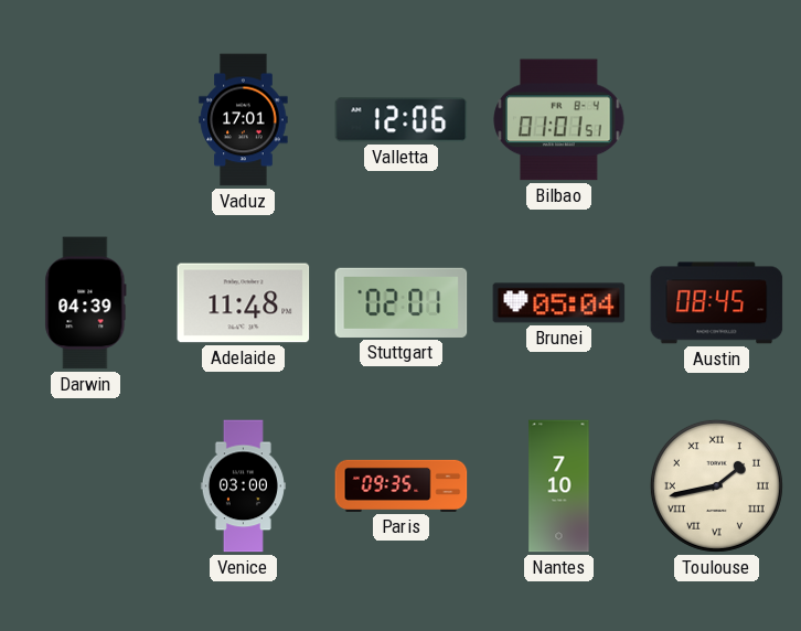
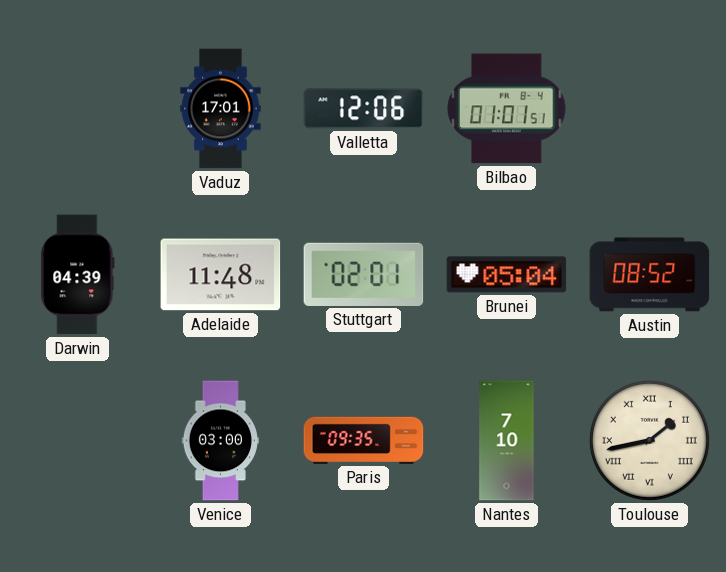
Austin: 08:45 -> 08:52
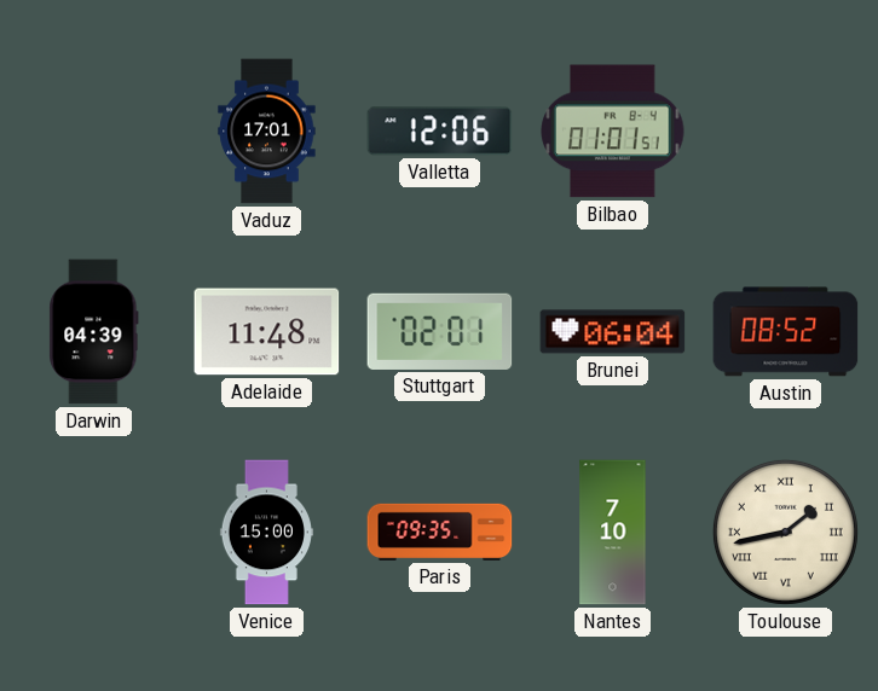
Brunei: 05:04 -> 06:04
Venice: 03:00 -> 15:00
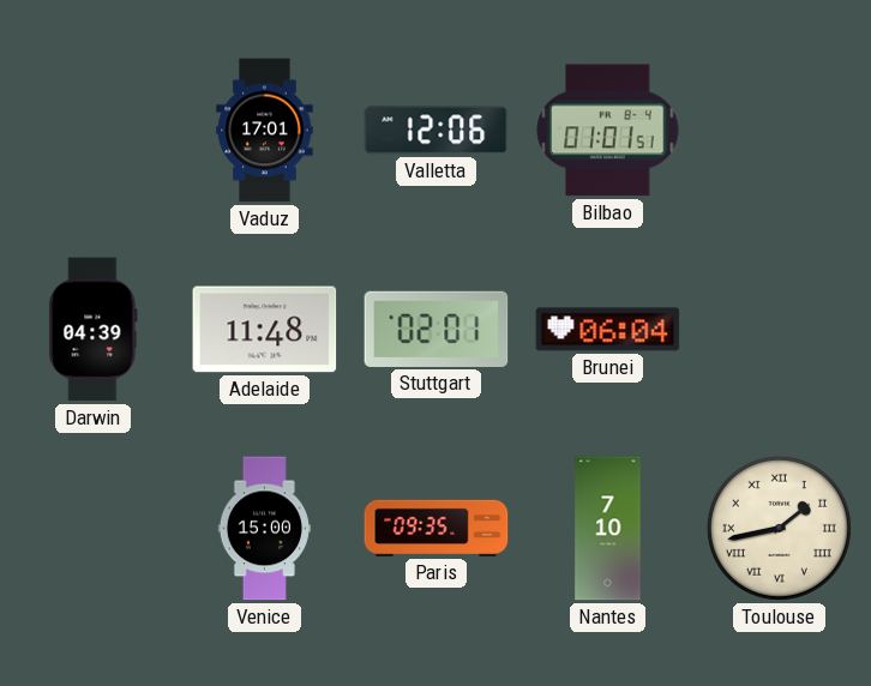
Austin: 08:52 -> none
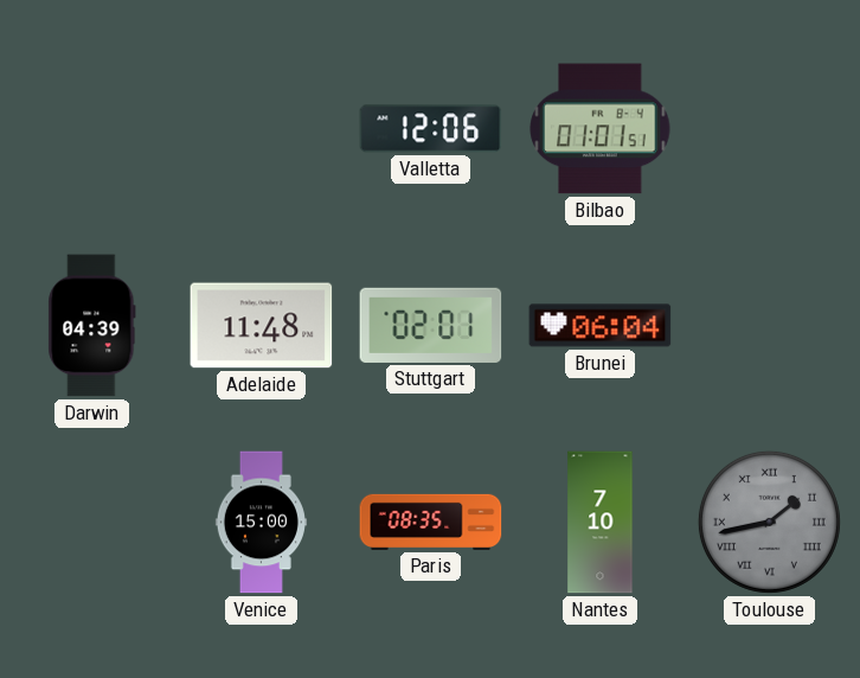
Vaduz: 17:01 -> none
Paris: 09:35 -> 08:35
Toulouse dial: cream -> grey
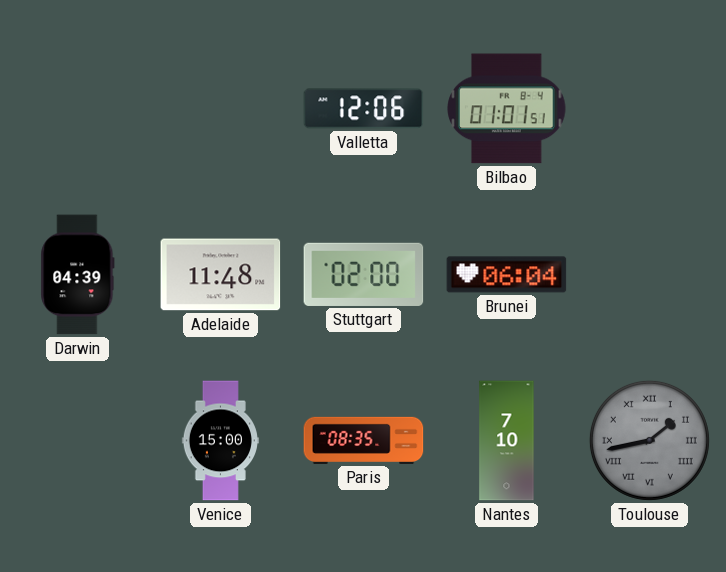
Stuttgart: 02:01 -> 02:00
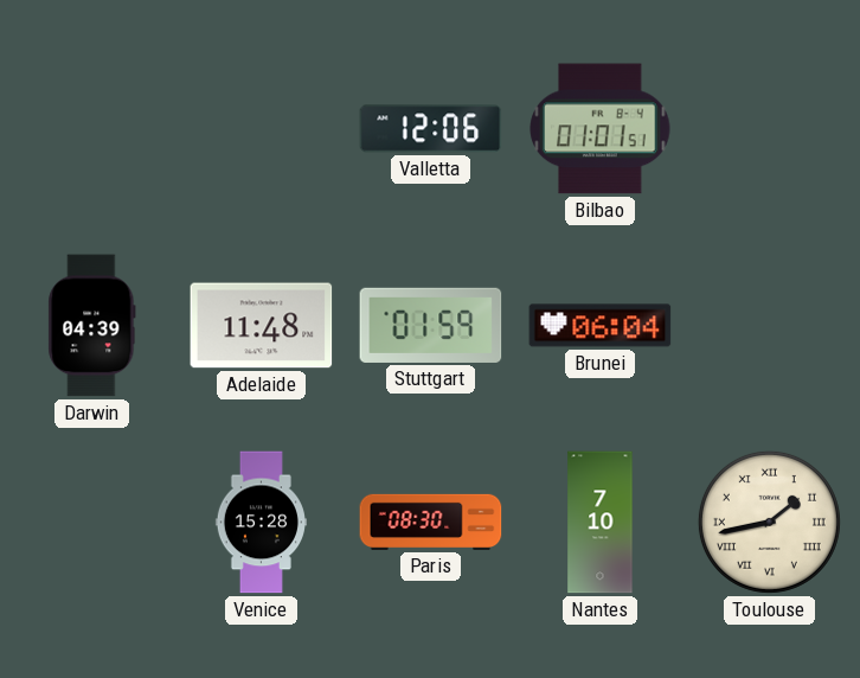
Stuttgart: 02:00 -> 01:59
Venice: 15:00 -> 15:28
Paris: 08:35 -> 08:30
Toulouse dial: grey -> cream
